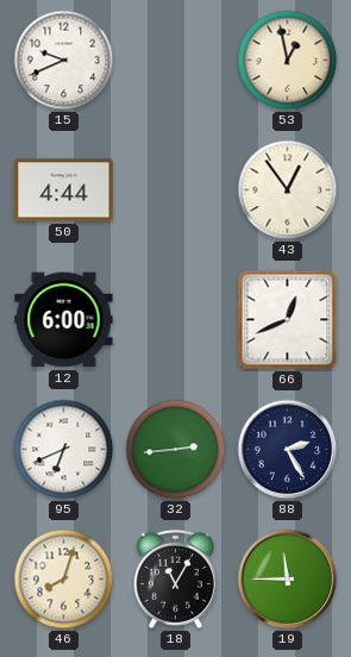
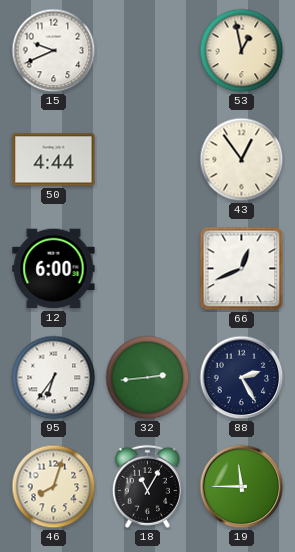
95: 6:41 -> 6:36
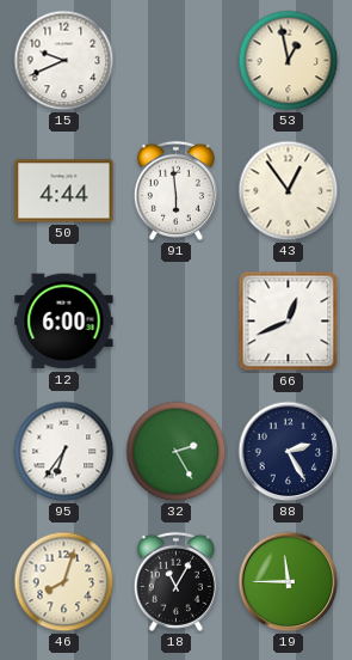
91: none -> 5:59
32: 2:44 -> 2:25
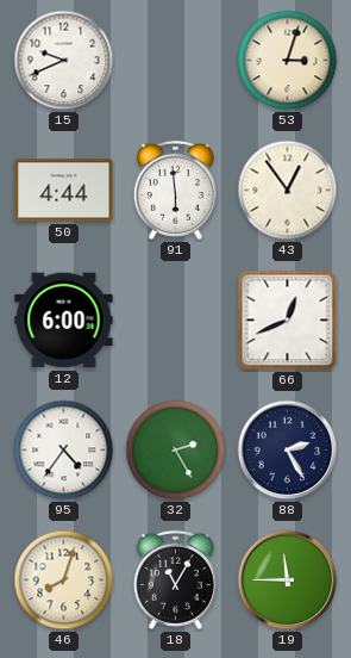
53: 12:58 -> 3:03
95: 6:36 -> 4:36
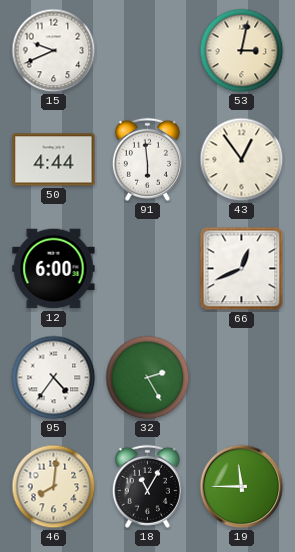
53: 3:03 -> 3:02
88: 2:25 -> none
46: 8:03 -> 8:01
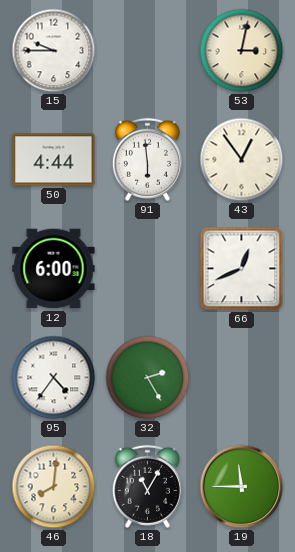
15: 9:41 -> 9:45
